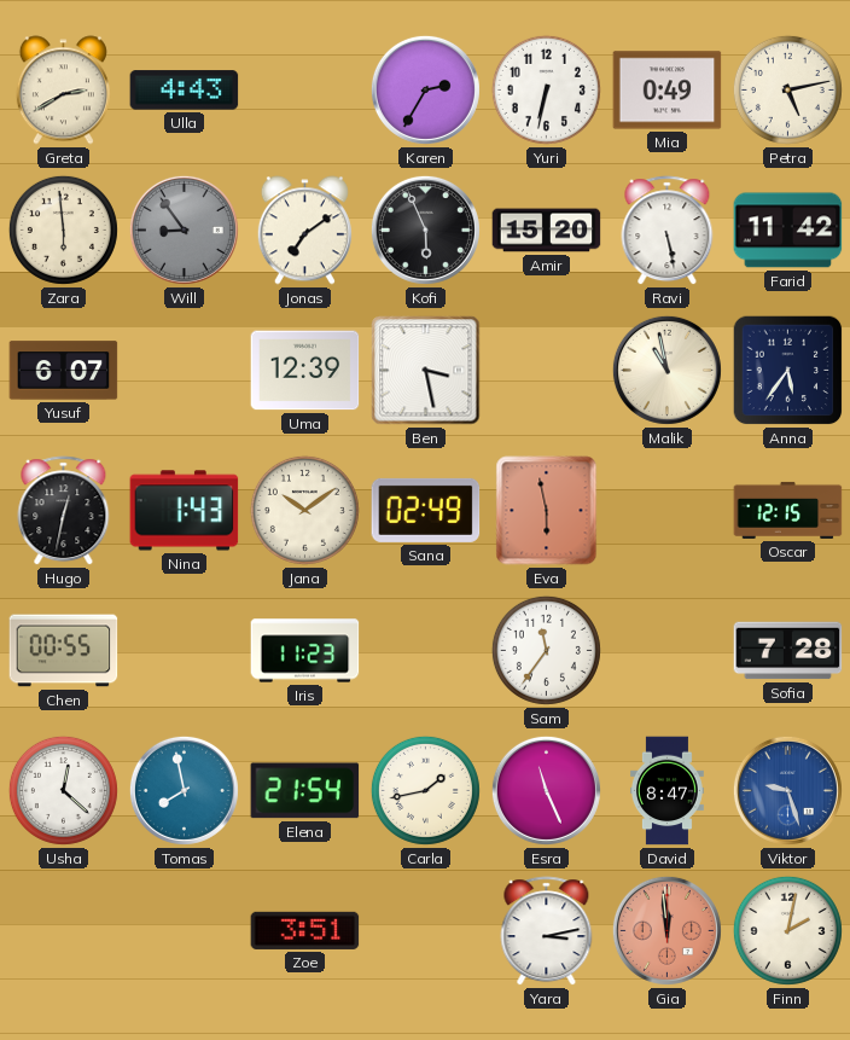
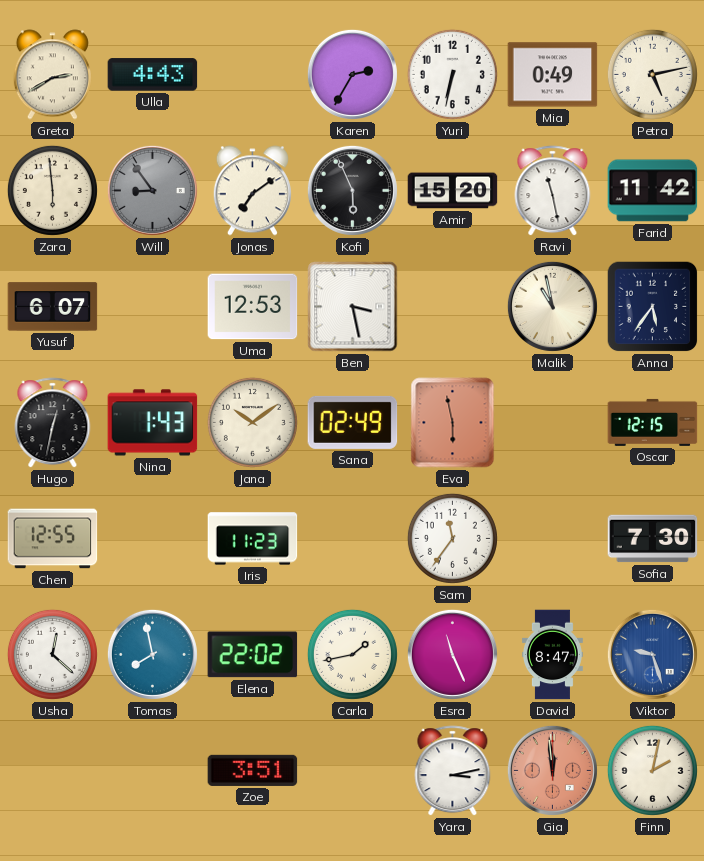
Ravi: 5:28 -> 11:28
Uma: 12:39 -> 12:53
Chen: 00:55 -> 12:55
Sofia: 7:28 -> 7:30
Elena: 21:54 -> 22:02
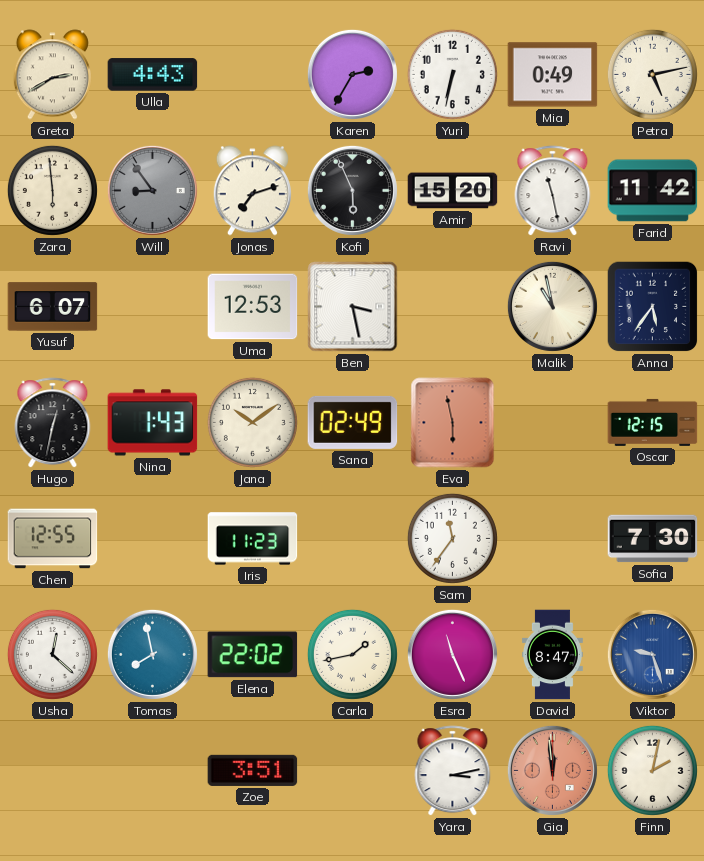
Jonas: 7:09 -> 7:12
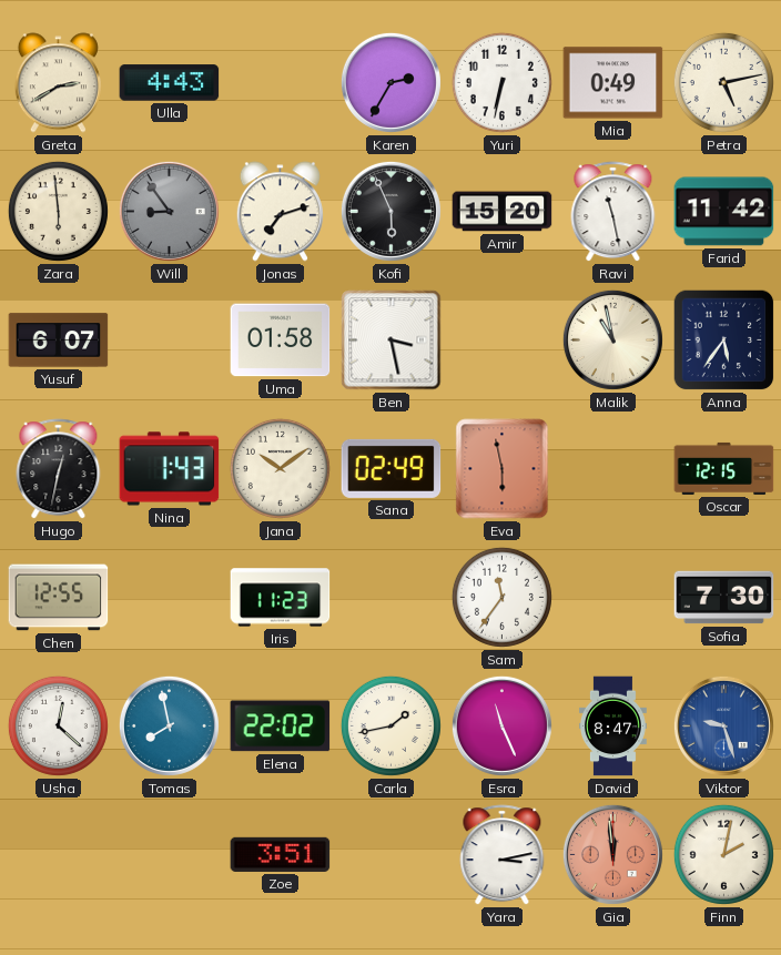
Uma: 12:53 -> 01:58
